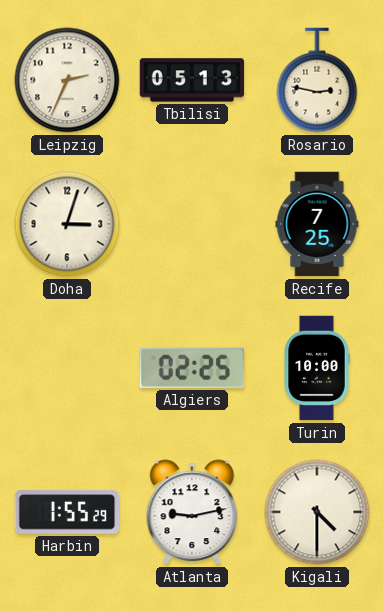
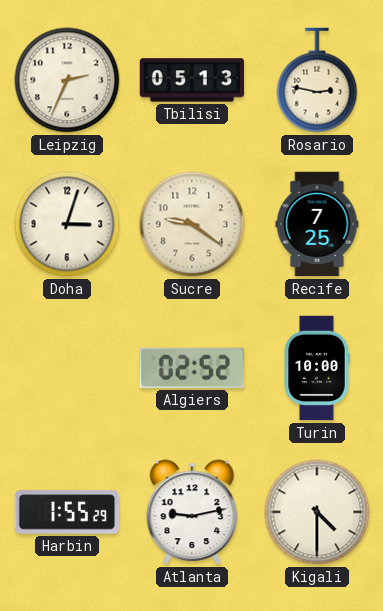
Sucre: none -> 9:21
Algiers: 02:25 -> 02:52
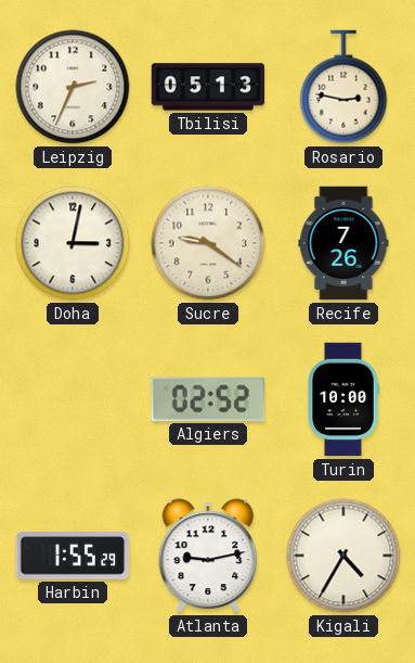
Doha: 3:03 -> 3:02
Recife: 7:25 -> 7:26
Kigali: 4:30 -> 4:35
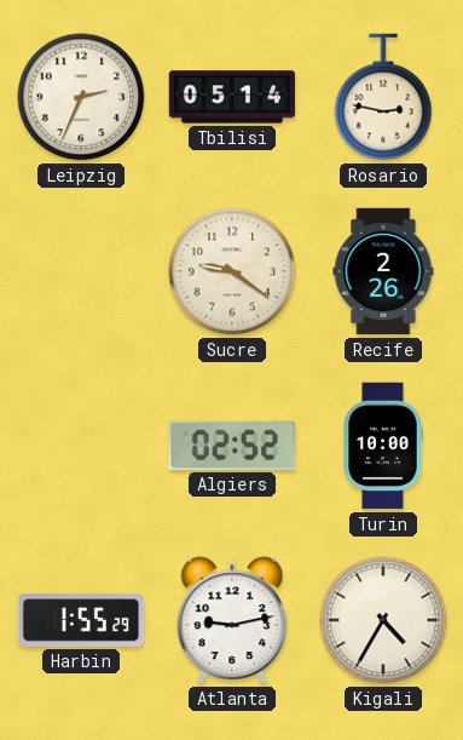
Tbilisi: 05:13 -> 05:14
Doha: 3:02 -> none
Recife: 7:26 -> 2:26
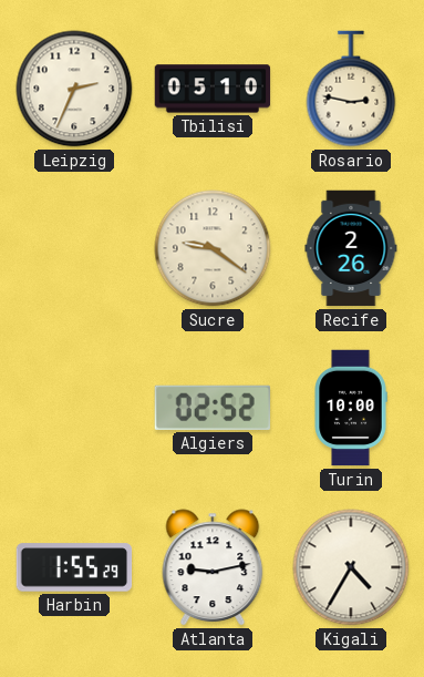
Tbilisi: 05:14 -> 05:10
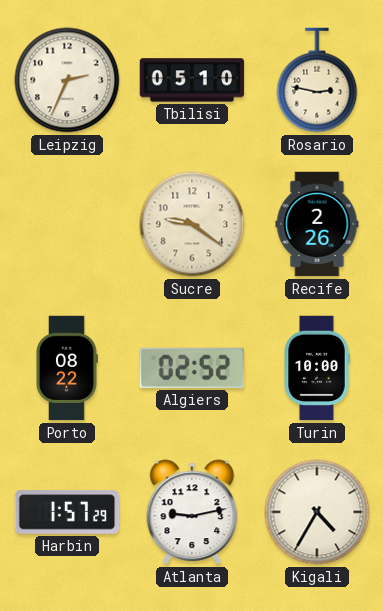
Porto: none -> 08:22
Harbin: 1:55 -> 1:57
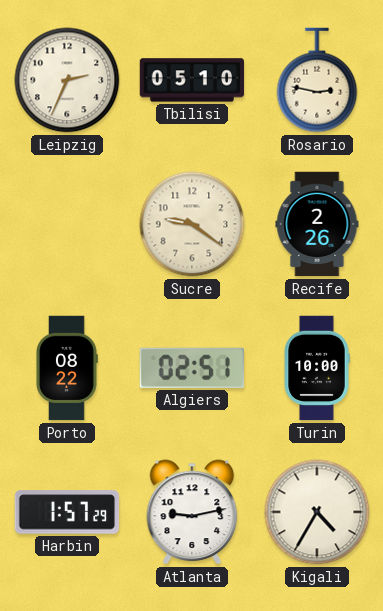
Algiers: 02:52 -> 02:51
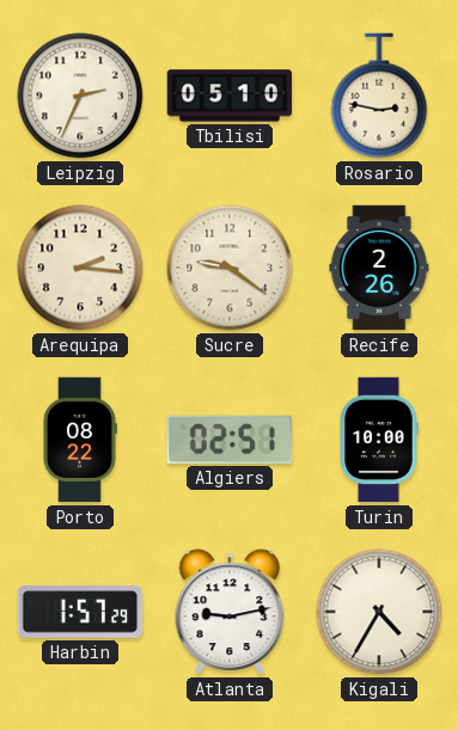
Arequipa: none -> 2:16
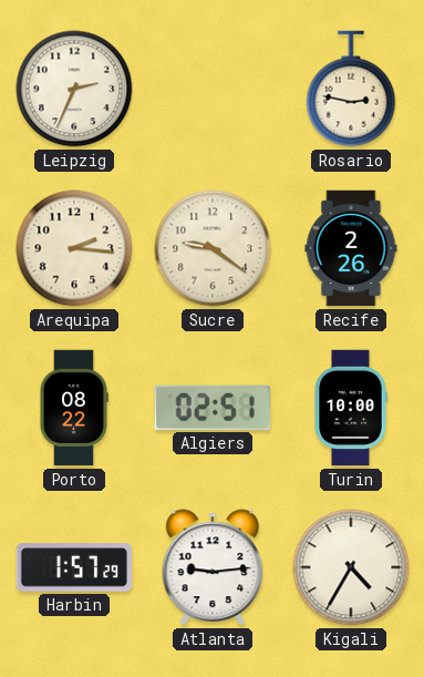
Tbilisi: 05:10 -> none
Atlanta: 9:13 -> 9:14
